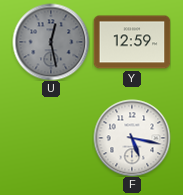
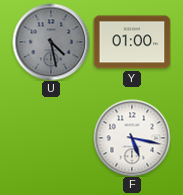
U: 12:28 -> 4:28
Y: 12:59 -> 01:00
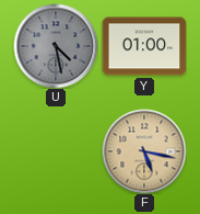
F dial: white -> champagne
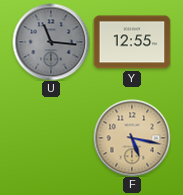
U: 4:28 -> 11:16
Y: 01:00 -> 12:55
